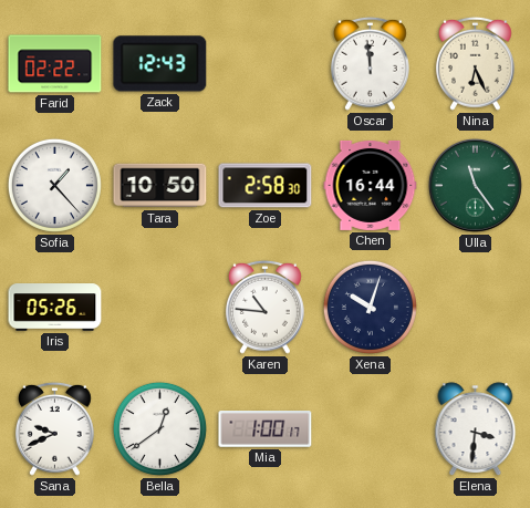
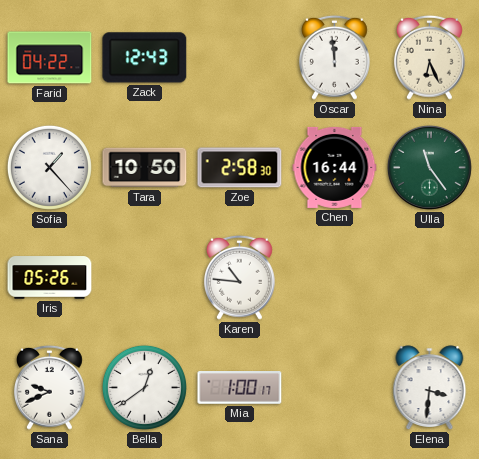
Farid: 02:22 -> 04:22
Xena: 10:03 -> none
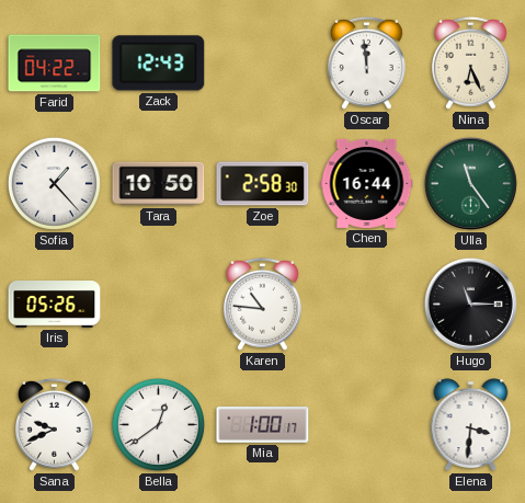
Hugo: none -> 11:15
